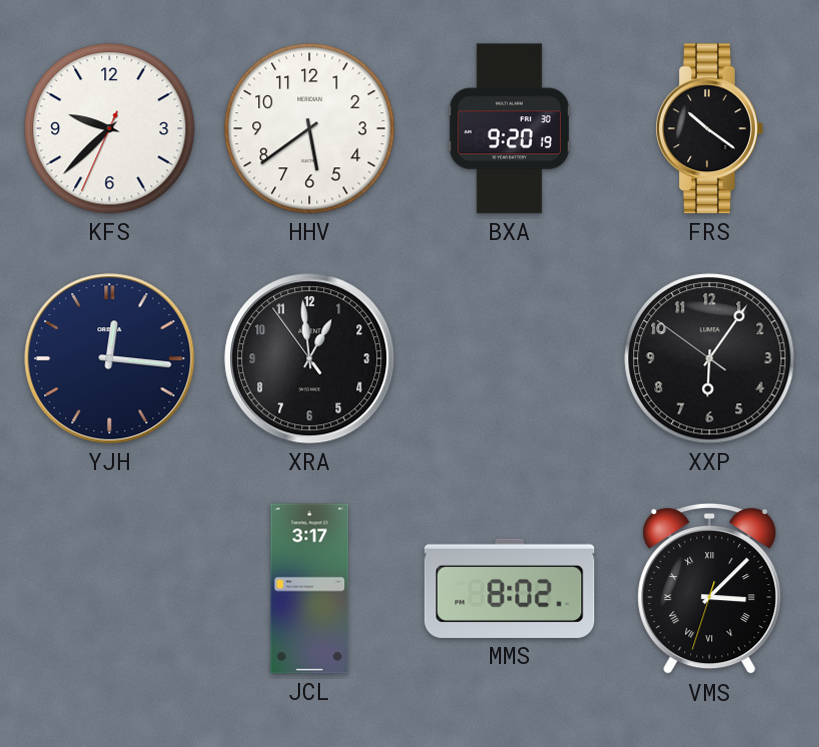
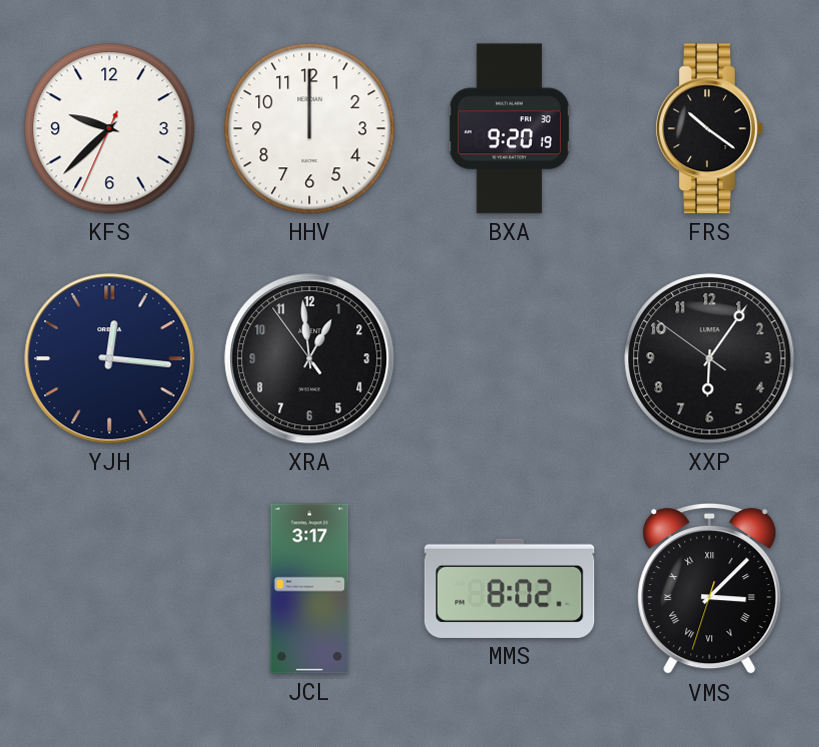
HHV: 5:39 -> 12:00
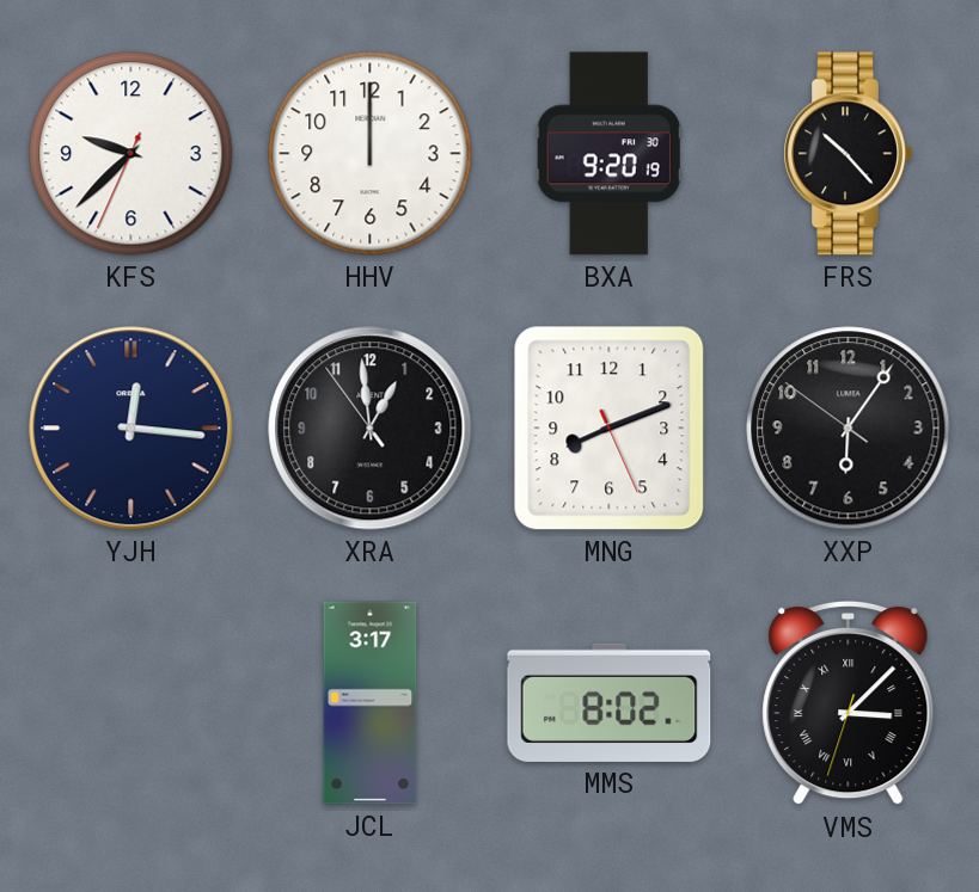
FRS: 10:21 -> 10:23
MNG: none -> 8:11
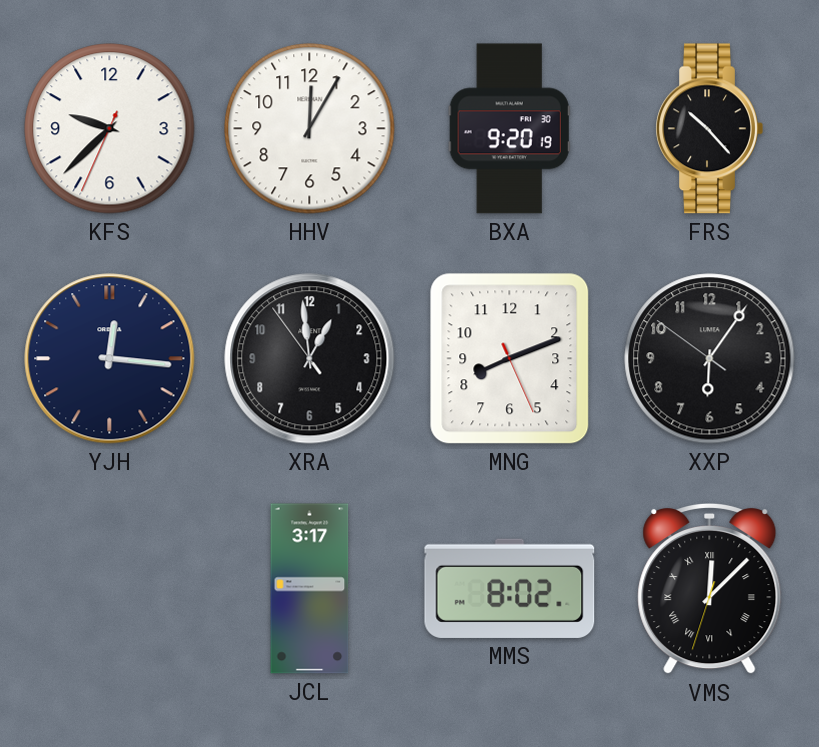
HHV: 12:00 -> 12:05
VMS: 3:07 -> 12:07
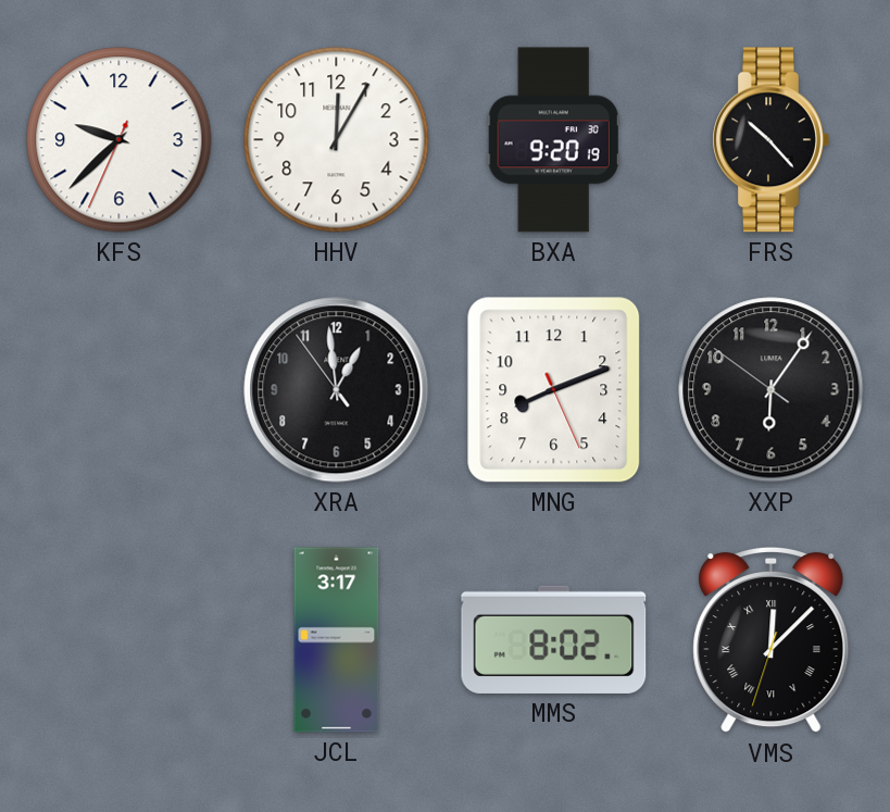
YJH: 12:16 -> none
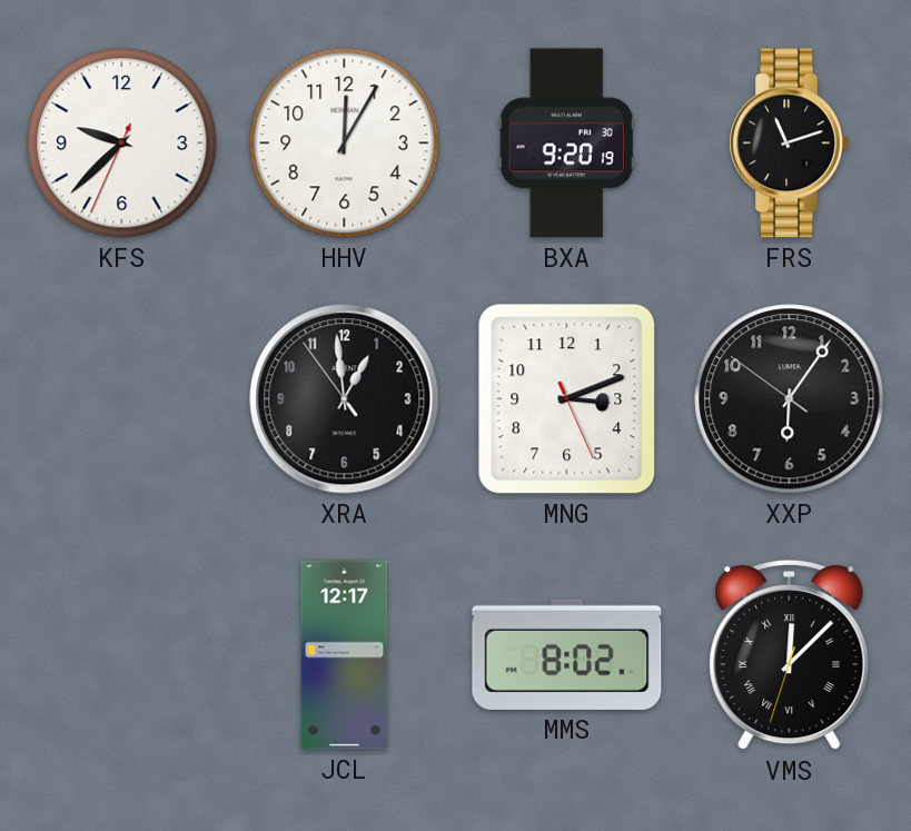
FRS: 10:23 -> 11:12
MNG: 8:11 -> 3:11
JCL: 3:17 -> 12:17
